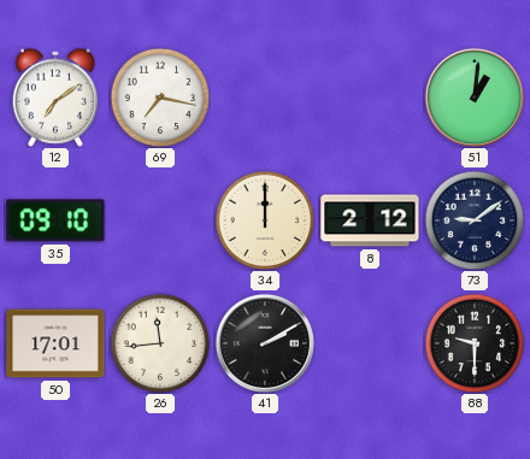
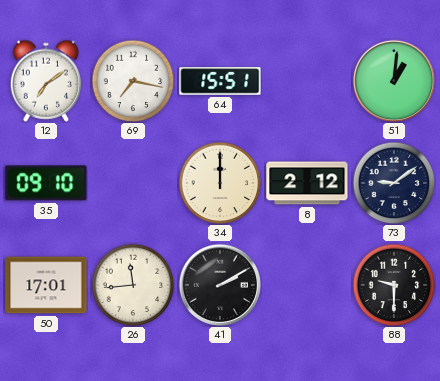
64: none -> 15:51
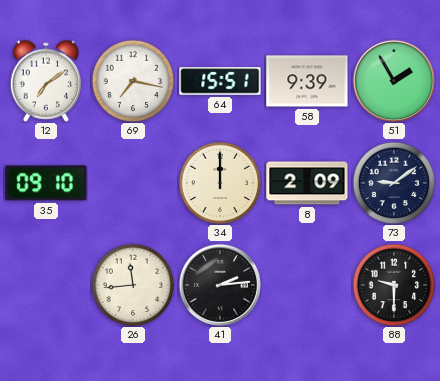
58: none -> 9:39
51: 1:01 -> 1:55
8: 2:12 -> 2:09
50: 17:01 -> none
41: 2:10 -> 2:14
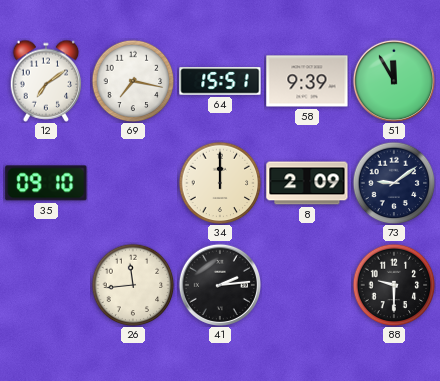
51: 1:55 -> 11:55
